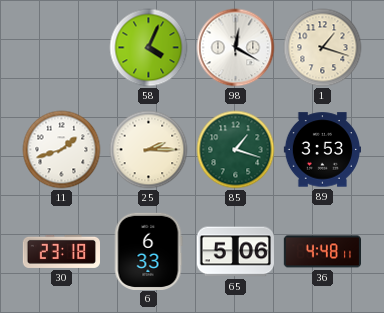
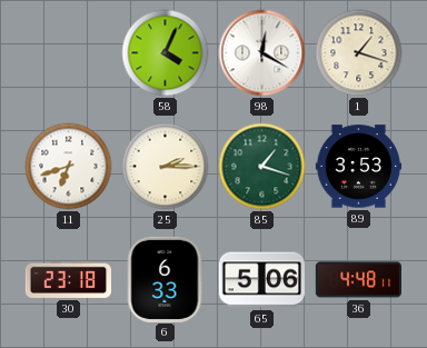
11: 1:42 -> 6:42
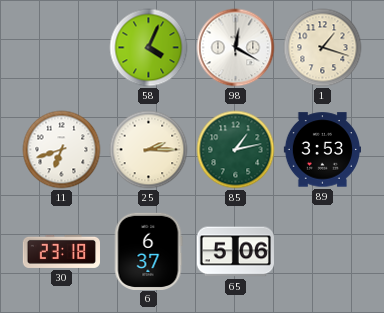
85: 1:18 -> 1:13
6: 6:33 -> 6:37
36: 4:48 -> none
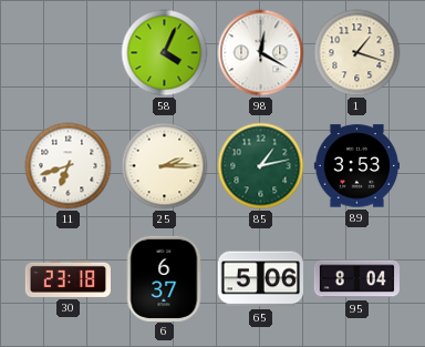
95: none -> 8:04
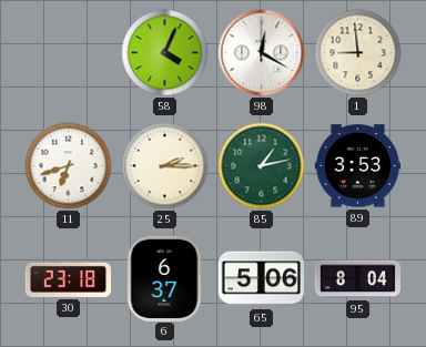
1: 1:18 -> 8:59
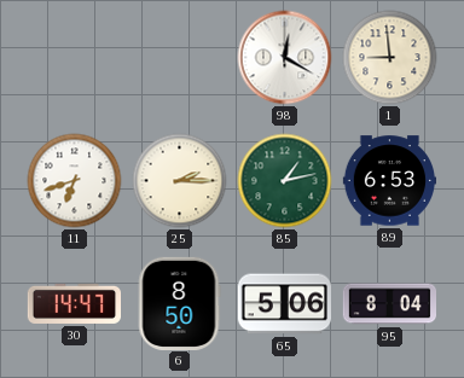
58: 4:04 -> none
89: 3:53 -> 6:53
30: 23:18 -> 14:47
6: 6:37 -> 8:50
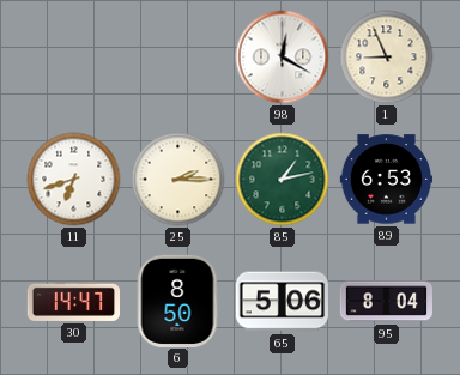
1: 8:59 -> 8:56
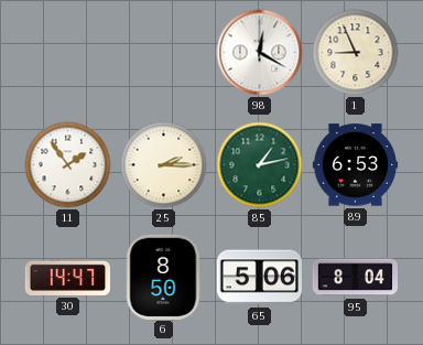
11: 6:42 -> 1:54
